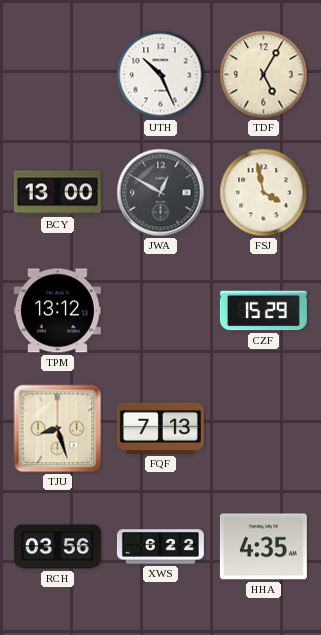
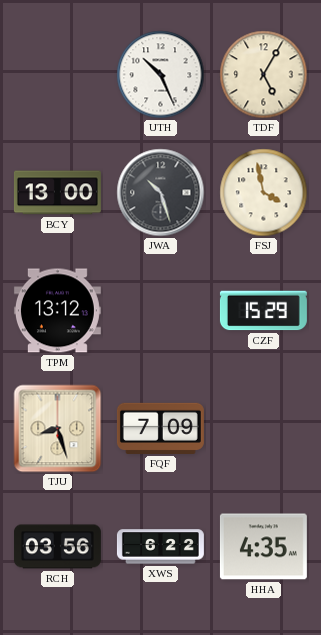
JWA: 12:50 -> 10:27
FQF: 7:13 -> 7:09
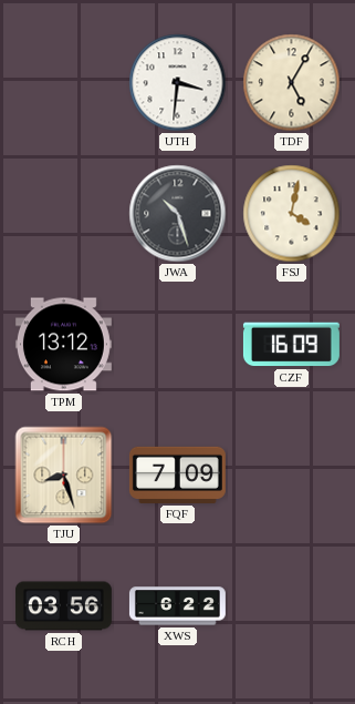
UTH: 10:26 -> 3:31
BCY: 13:00 -> none
FSJ: 3:58 -> 4:02
CZF: 15:29 -> 16:09
HHA: 4:35 -> none
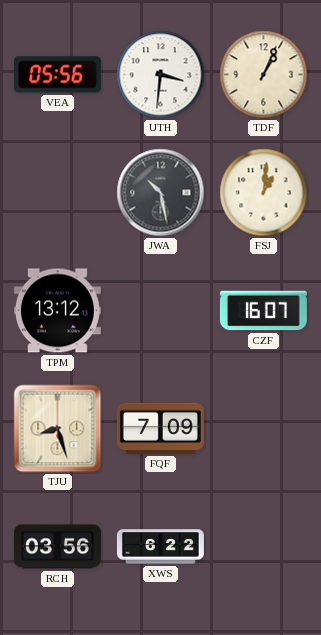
VEA: none -> 05:56
TDF: 5:05 -> 1:04
JWA: 10:27 -> 10:28
FSJ: 4:02 -> 1:01
CZF: 16:09 -> 16:07
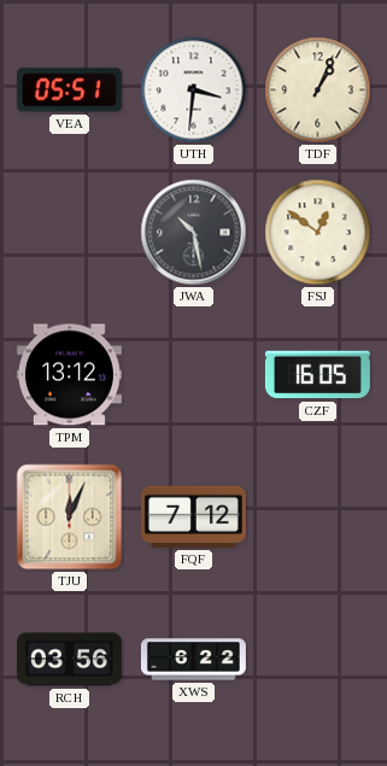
VEA: 05:56 -> 05:51
FSJ: 1:01 -> 12:51
CZF: 16:07 -> 16:05
TJU: 8:27 -> 12:04
FQF: 7:09 -> 7:12
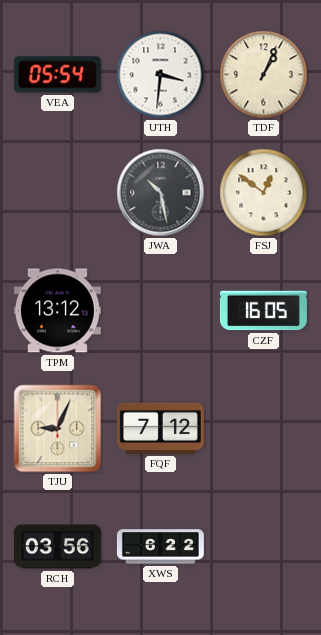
VEA: 05:51 -> 05:54
TJU: 12:04 -> 9:04
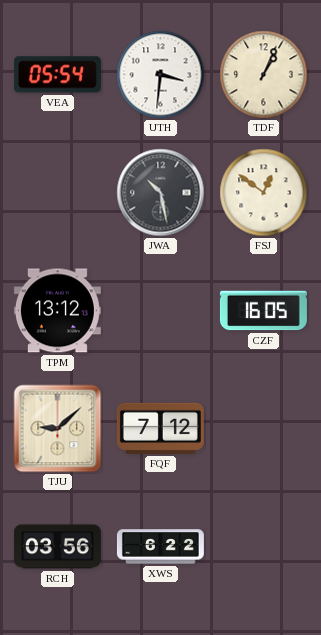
TJU: 9:04 -> 9:08
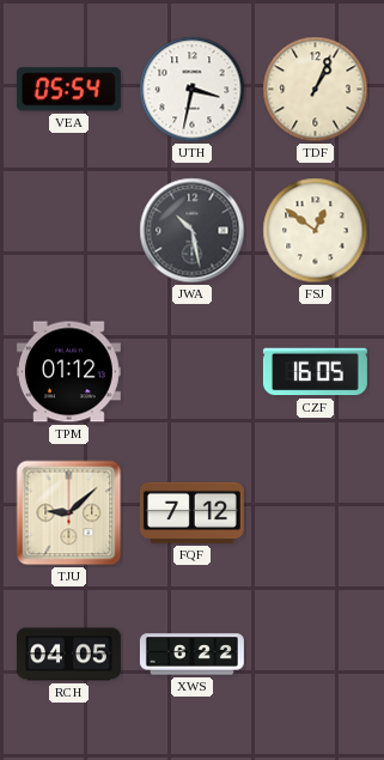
UTH: 3:31 -> 3:32
TPM: 13:12 -> 01:12
RCH: 03:56 -> 04:05
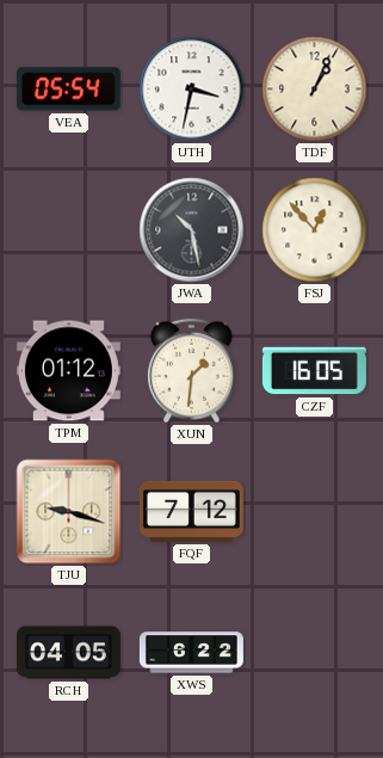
FSJ: 12:51 -> 12:53
XUN: none -> 1:31
TJU: 9:08 -> 9:18
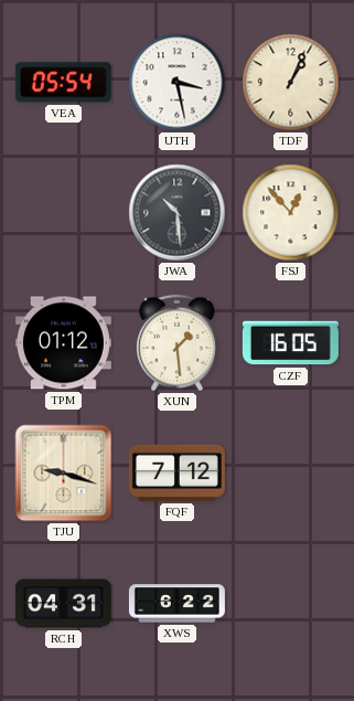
UTH: 3:32 -> 3:28
JWA: 10:28 -> 10:29
XUN: 1:31 -> 1:29
RCH: 04:05 -> 04:31
